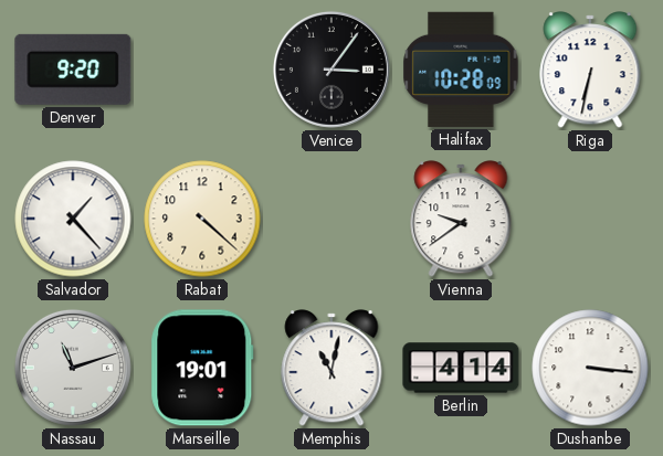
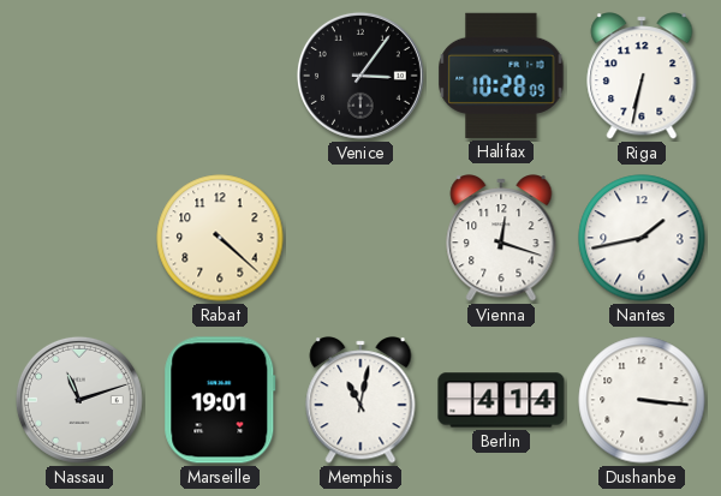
Denver: 9:20 -> none
Salvador: 1:23 -> none
Vienna: 9:39 -> 12:18
Nantes: none -> 1:43
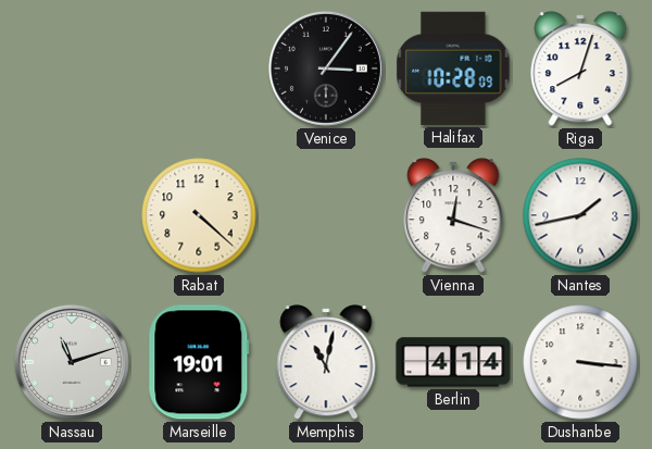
Riga: 6:32 -> 8:03
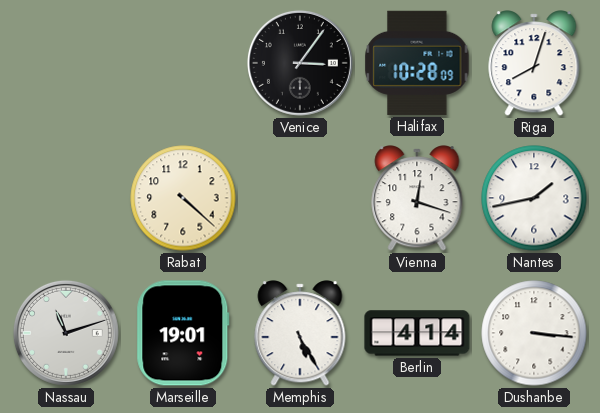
Memphis: 11:02 -> 5:25
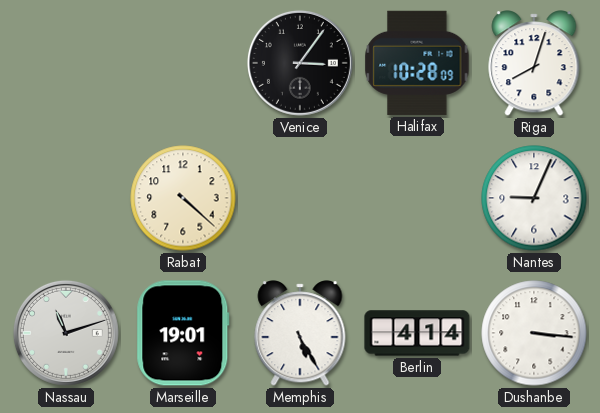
Vienna: 12:18 -> none
Nantes: 1:43 -> 9:04
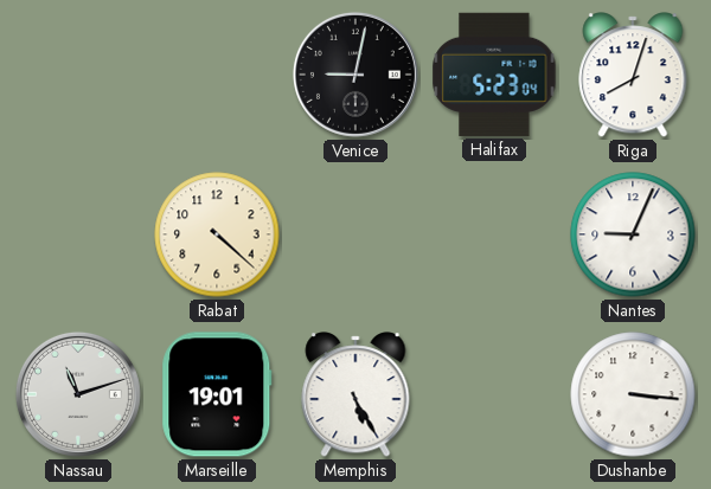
Venice: 3:06 -> 9:02
Halifax: 10:28 -> 5:23
Berlin: 4:14 -> none
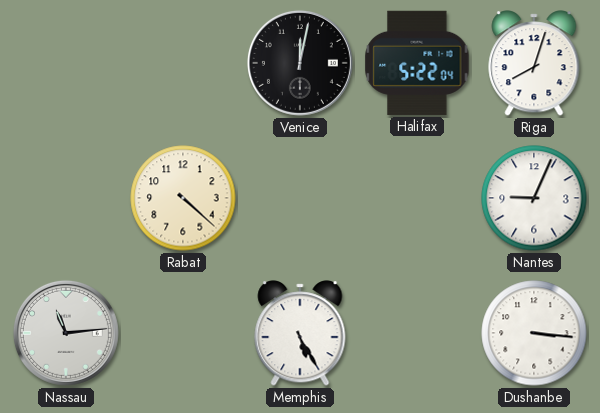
Venice: 9:02 -> 12:02
Halifax: 5:23 -> 5:22
Nassau: 11:12 -> 11:14
Marseille: 19:01 -> none
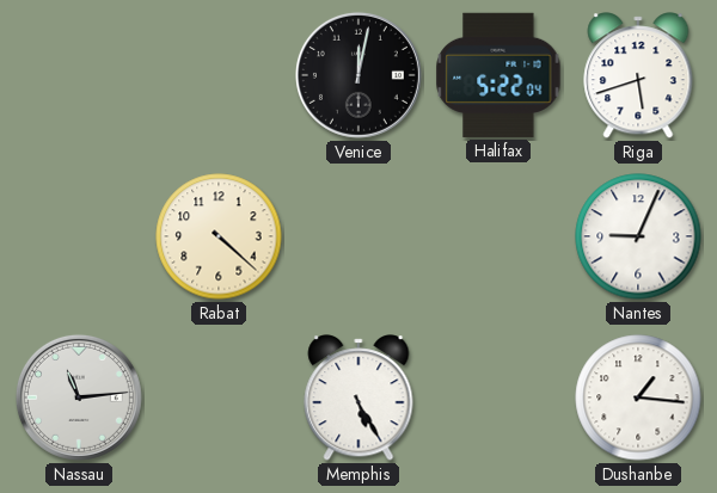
Riga: 8:03 -> 5:42
Dushanbe: 3:16 -> 1:16
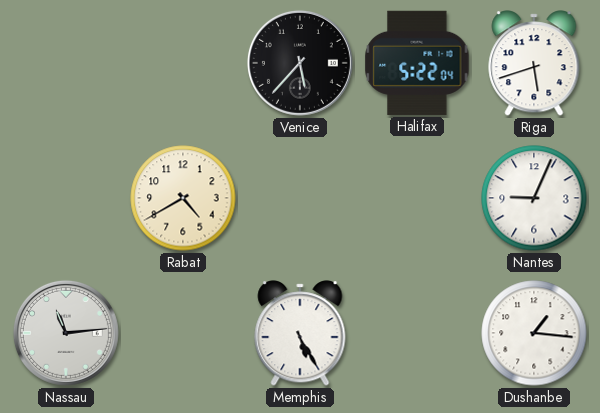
Venice: 12:02 -> 5:37
Rabat: 4:22 -> 4:40
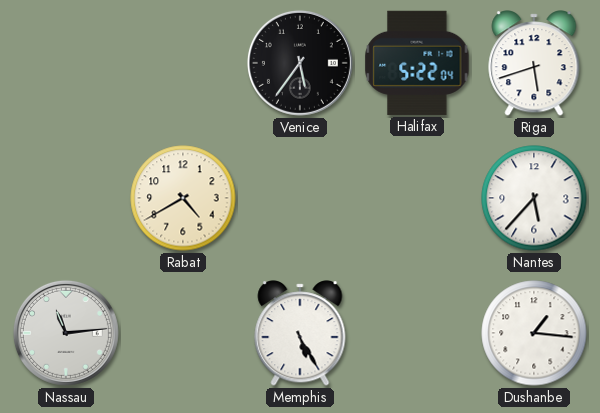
Venice: 5:37 -> 5:36
Nantes: 9:04 -> 5:37
